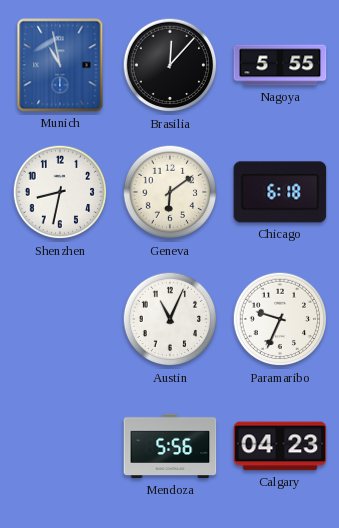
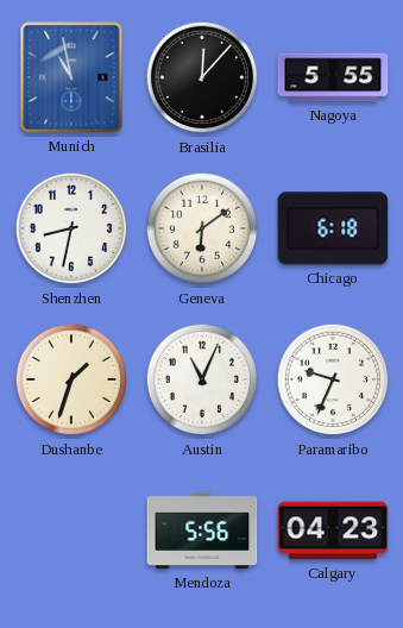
Dushanbe: none -> 1:33
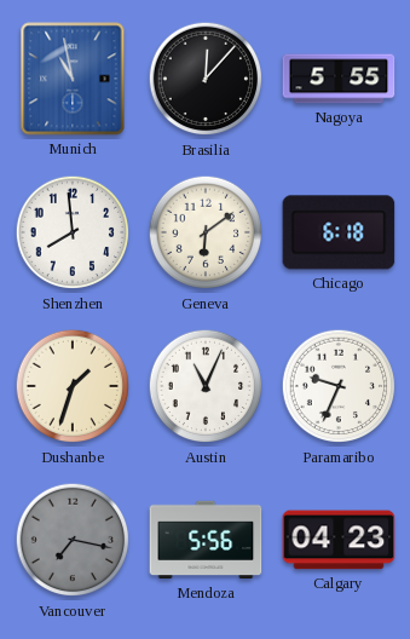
Shenzhen: 8:32 -> 7:59
Vancouver: none -> 7:17
